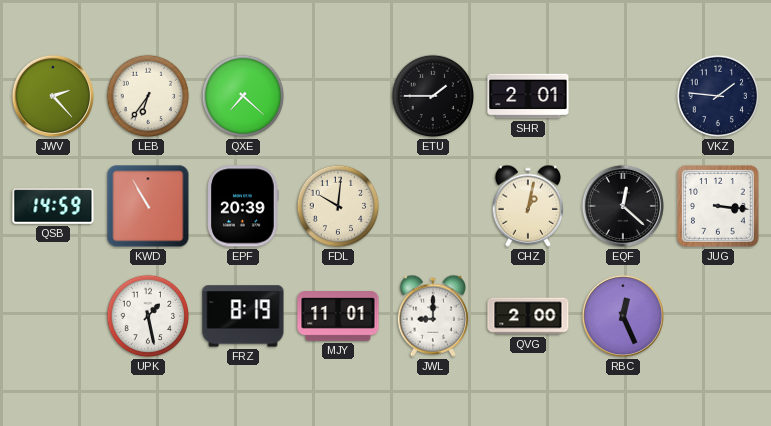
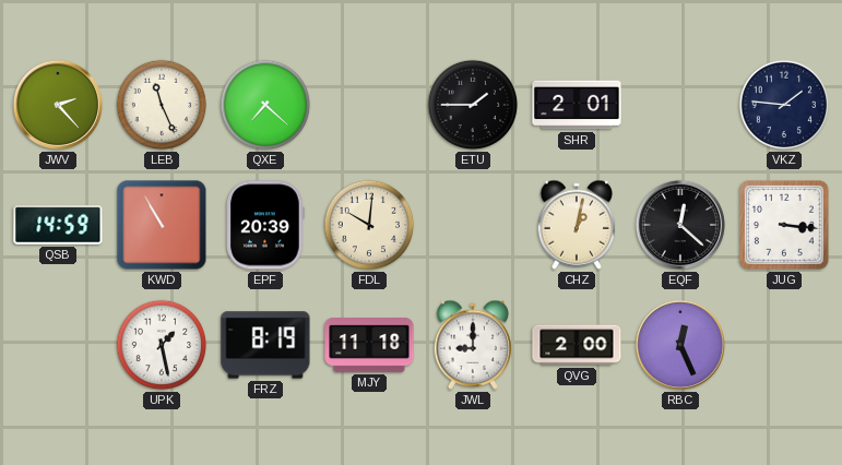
LEB: 6:36 -> 11:26
MJY: 11:01 -> 11:18
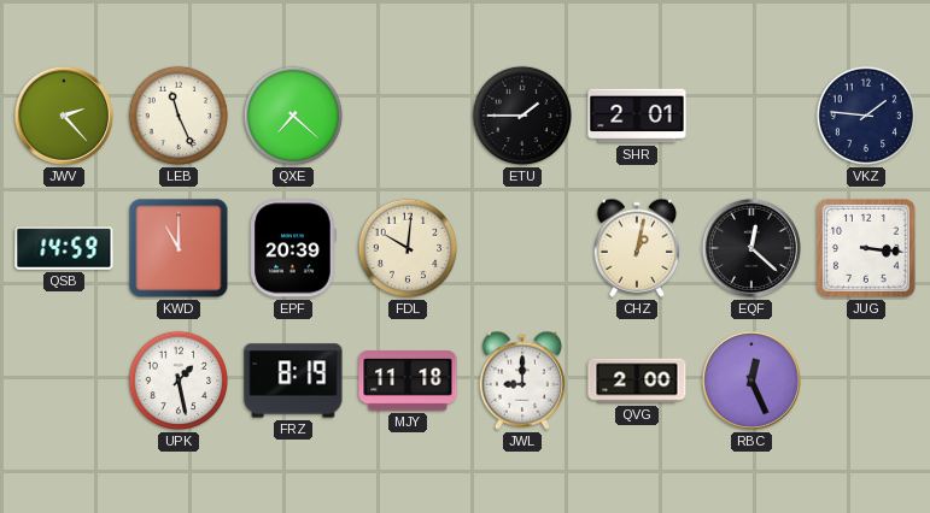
KWD: 10:55 -> 11:00
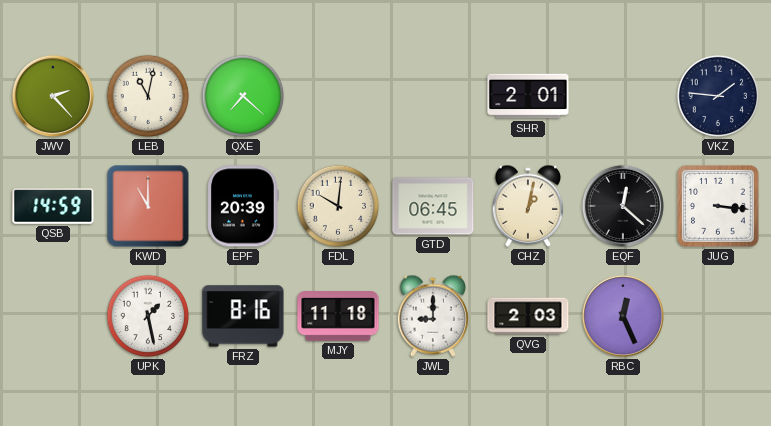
LEB: 11:26 -> 11:02
ETU: 1:45 -> none
GTD: none -> 06:45
FRZ: 8:19 -> 8:16
QVG: 2:00 -> 2:03
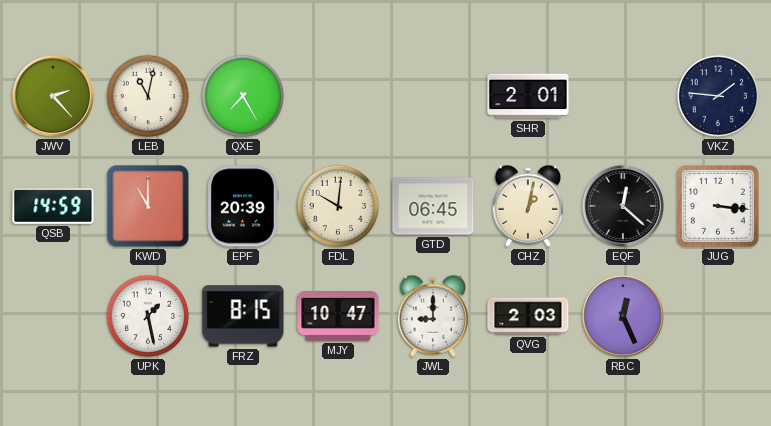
QXE: 7:22 -> 7:25
FRZ: 8:16 -> 8:15
MJY: 11:18 -> 10:47
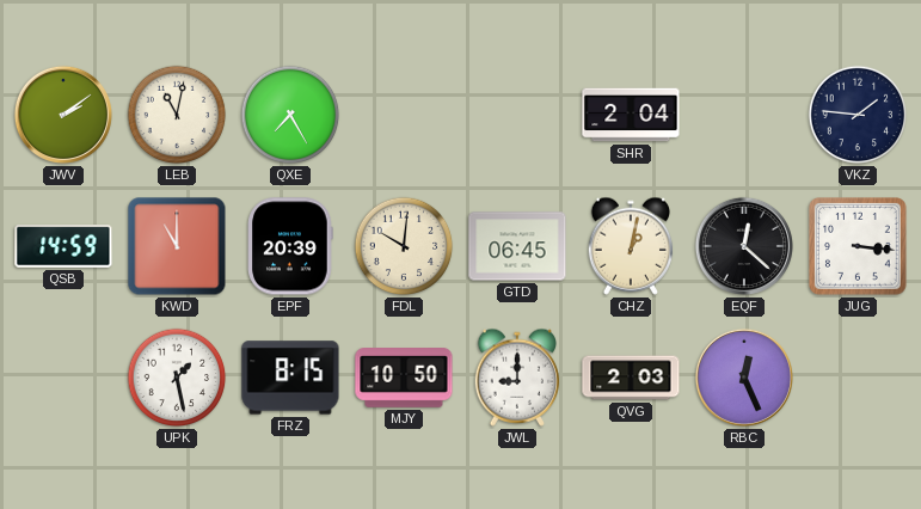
JWV: 2:23 -> 2:09
SHR: 2:01 -> 2:04
MJY: 10:47 -> 10:50
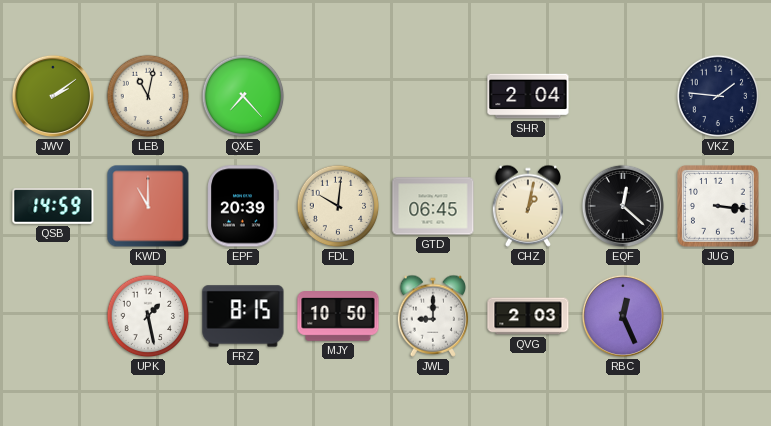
QXE: 7:25 -> 7:23
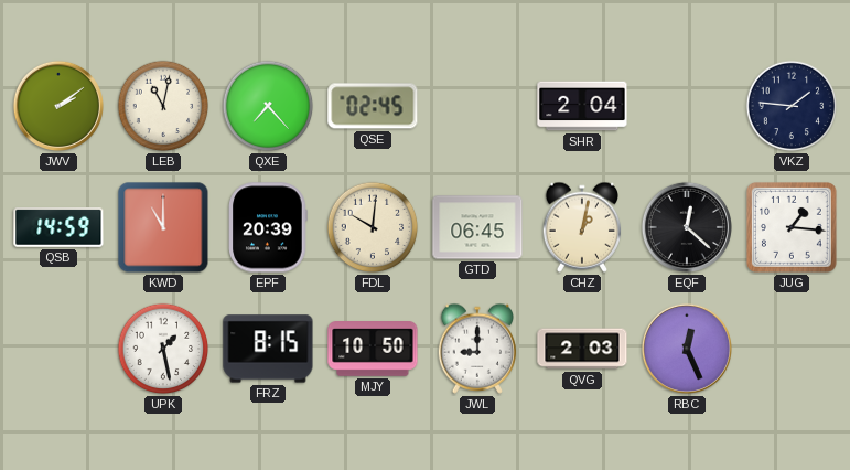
QSE: none -> 02:45
JUG: 3:16 -> 1:16
